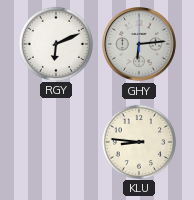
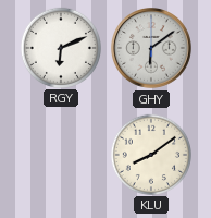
GHY: 6:14 -> 6:09
KLU: 8:46 -> 8:09
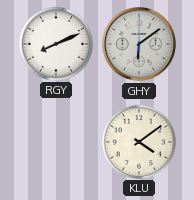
RGY: 6:11 -> 8:11
KLU: 8:09 -> 4:09
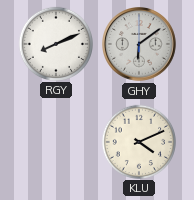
KLU: 4:09 -> 4:11
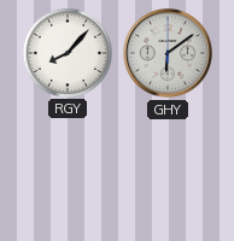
RGY: 8:11 -> 8:07
KLU: 4:11 -> none
